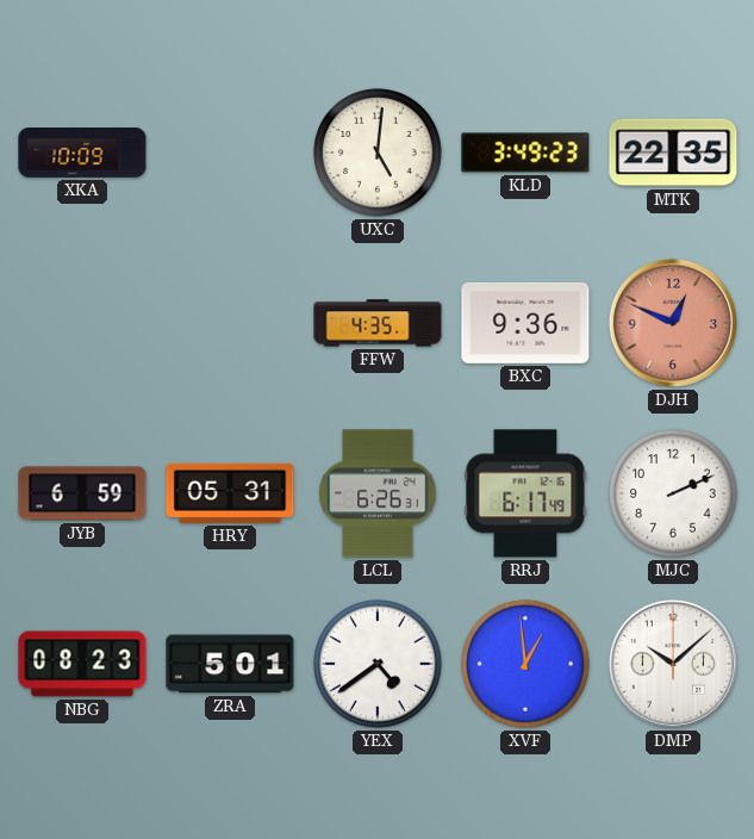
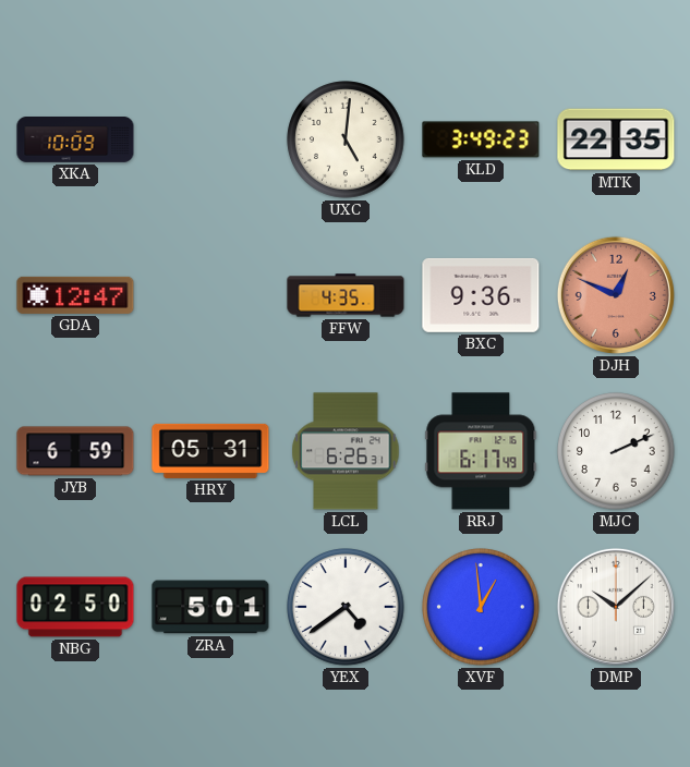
GDA: none -> 12:47
NBG: 08:23 -> 02:50
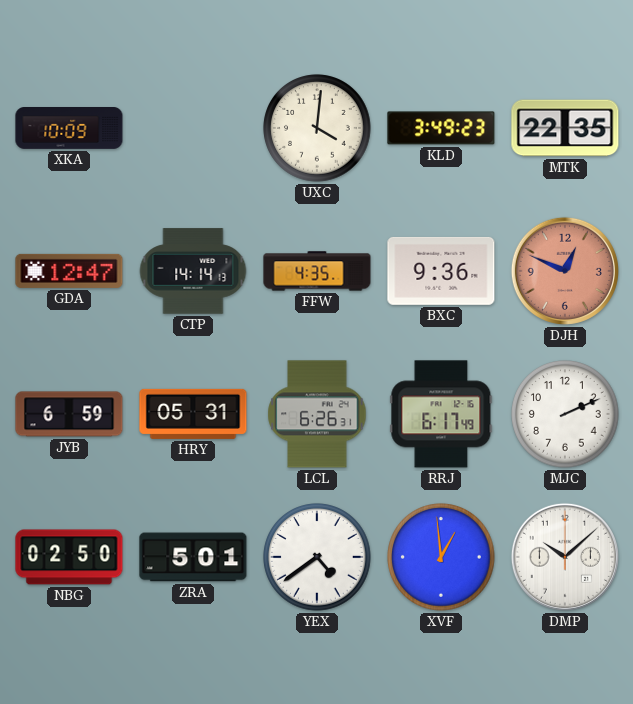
UXC: 5:01 -> 4:01
CTP: none -> 14:14
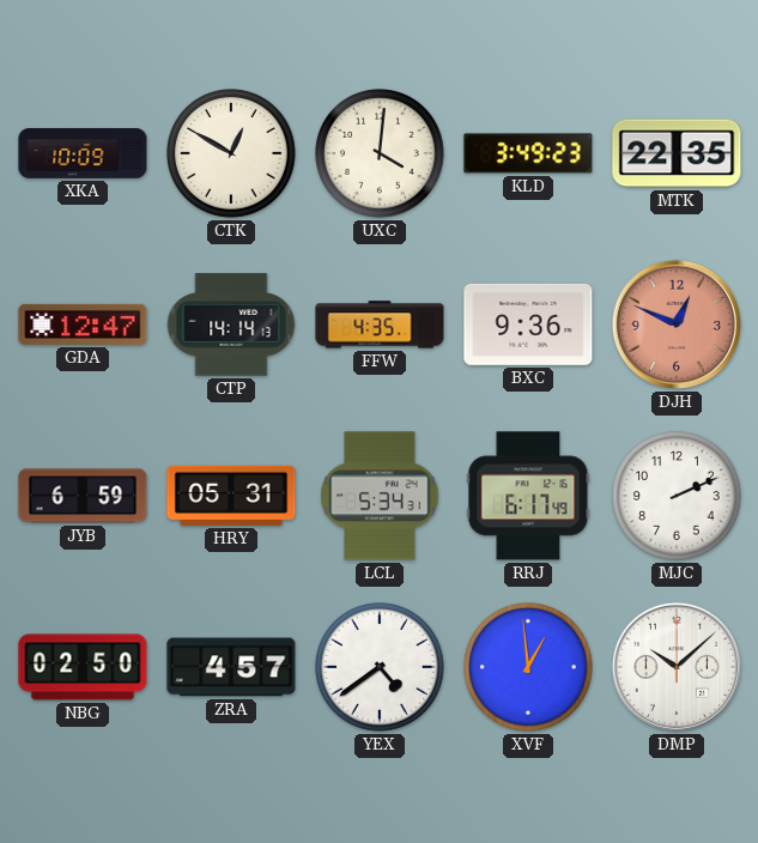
CTK: none -> 12:50
LCL: 6:26 -> 5:34
ZRA: 5:01 -> 4:57
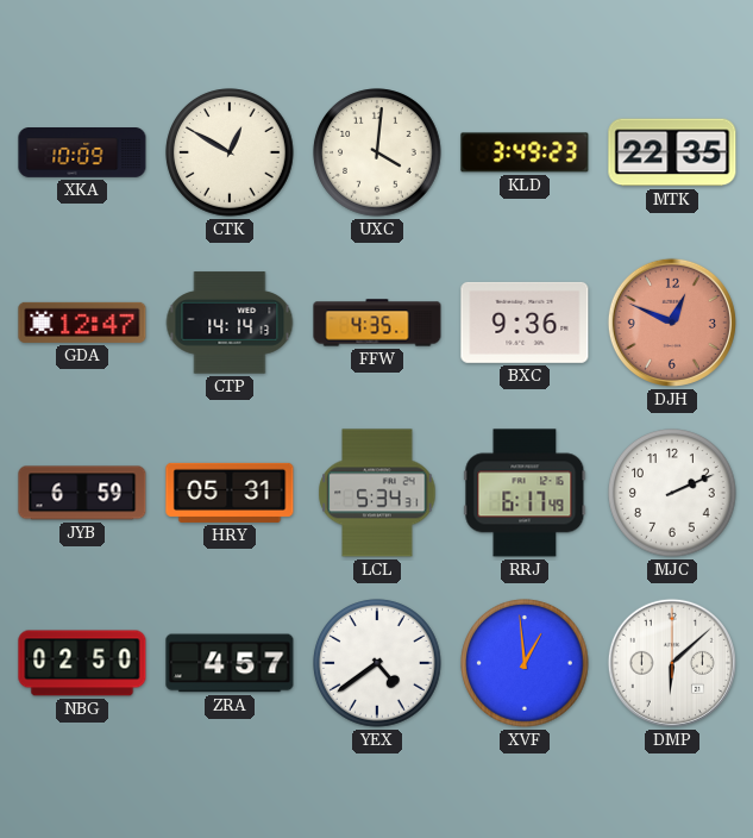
DMP: 10:08 -> 6:08
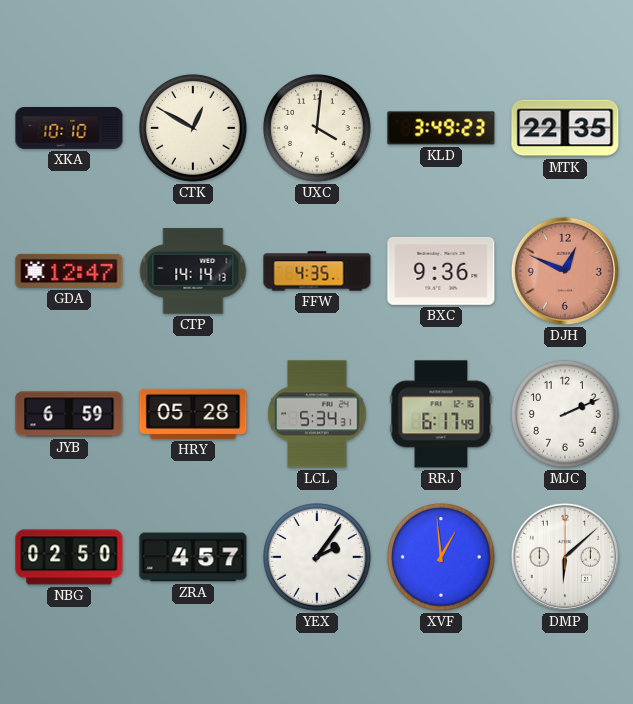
XKA: 10:09 -> 10:10
HRY: 05:31 -> 05:28
YEX: 4:39 -> 2:06
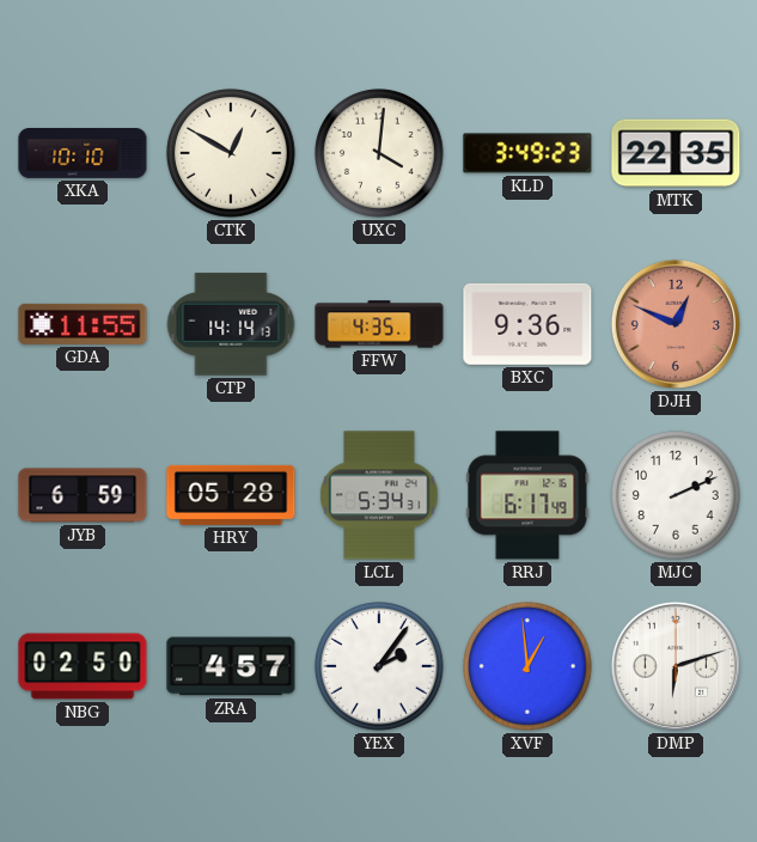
GDA: 12:47 -> 11:55
DMP: 6:08 -> 6:12
